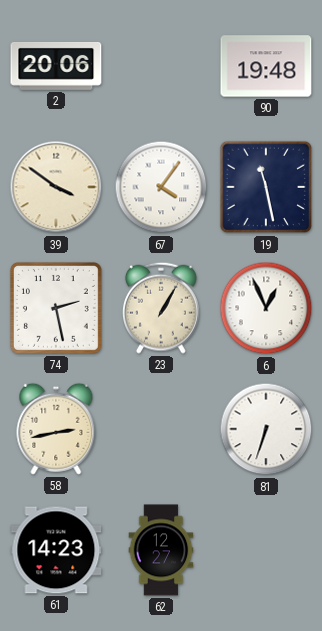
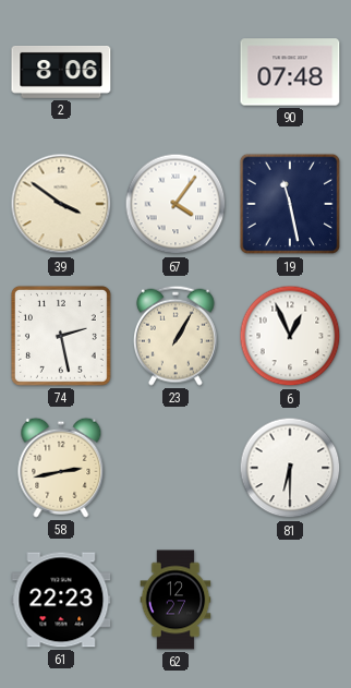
2: 20:06 -> 8:06
90: 19:48 -> 07:48
81: 6:33 -> 6:30
61: 14:23 -> 22:23
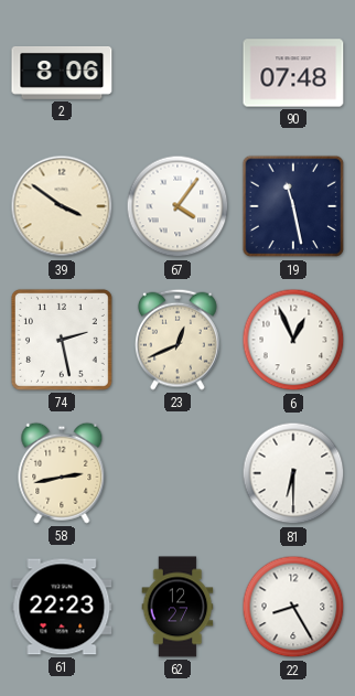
23: 1:05 -> 12:41
22: none -> 8:25
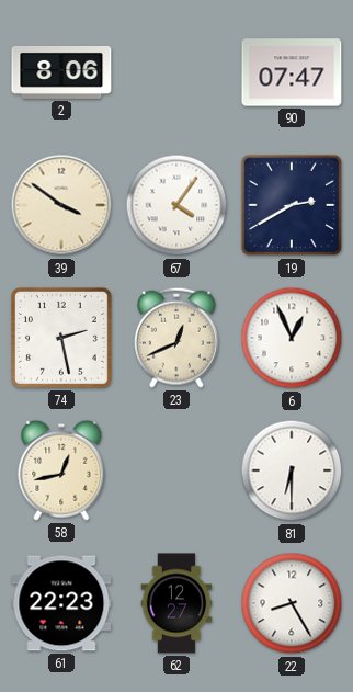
90: 07:48 -> 07:47
19: 11:28 -> 2:40
58: 2:43 -> 12:43
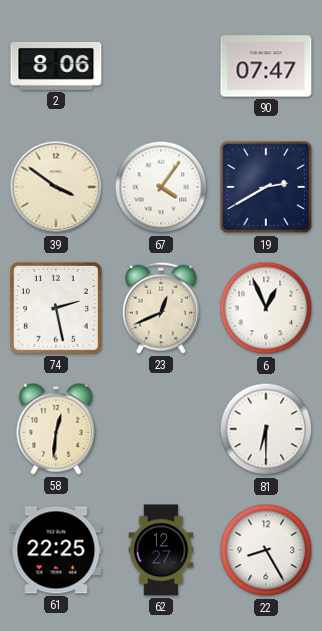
58: 12:43 -> 12:31
61: 22:23 -> 22:25
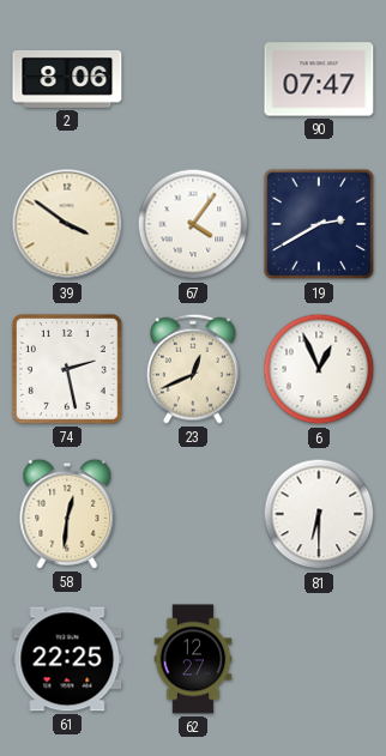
22: 8:25 -> none
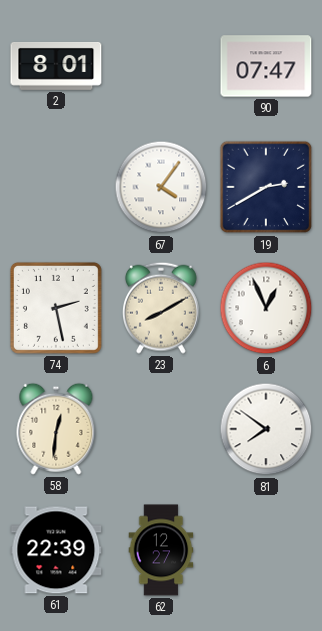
2: 8:06 -> 8:01
39: 3:51 -> none
23: 12:41 -> 8:10
81: 6:30 -> 7:51
61: 22:25 -> 22:39
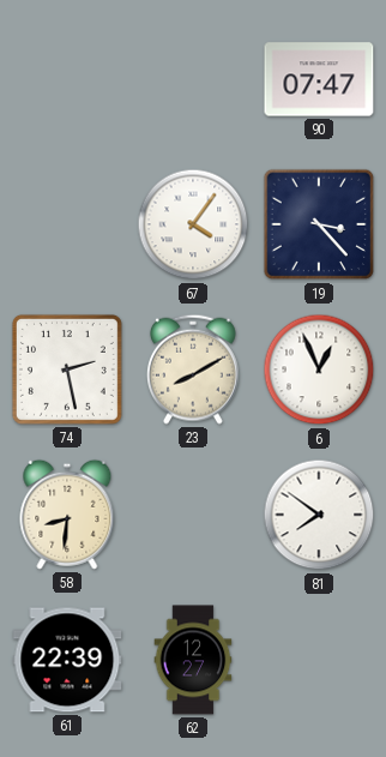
2: 8:01 -> none
19: 2:40 -> 3:23
58: 12:31 -> 8:31
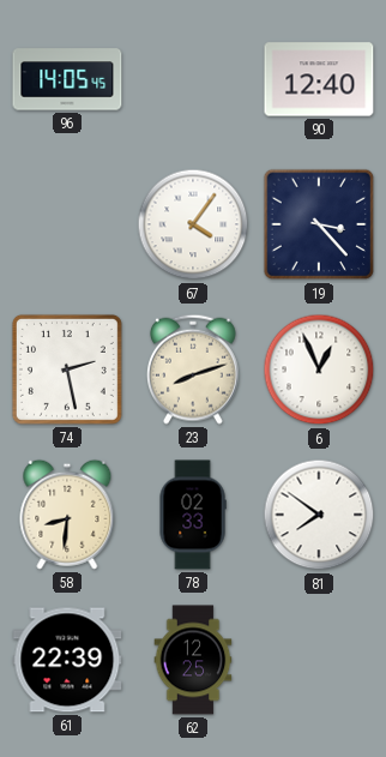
96: none -> 14:05
90: 07:47 -> 12:40
23: 8:10 -> 8:12
78: none -> 02:33
62: 12:27 -> 12:25
